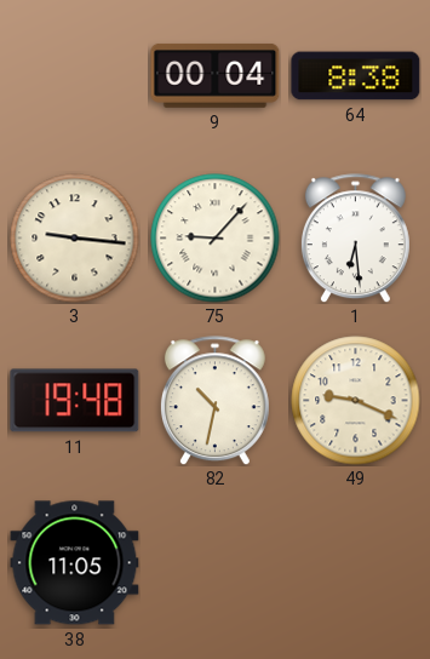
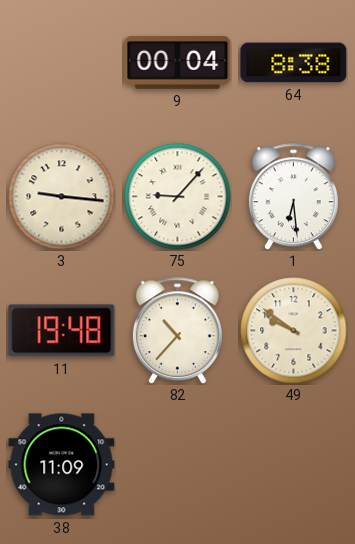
82: 10:32 -> 10:37
49: 9:19 -> 9:51
38: 11:05 -> 11:09
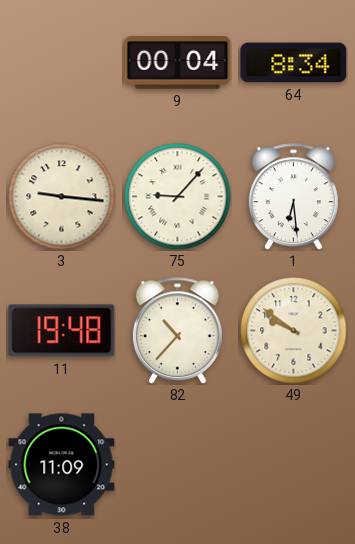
64: 8:38 -> 8:34
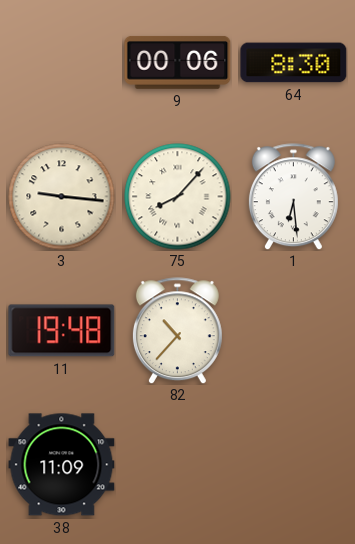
9: 00:04 -> 00:06
64: 8:34 -> 8:30
75: 9:07 -> 8:07
49: 9:51 -> none
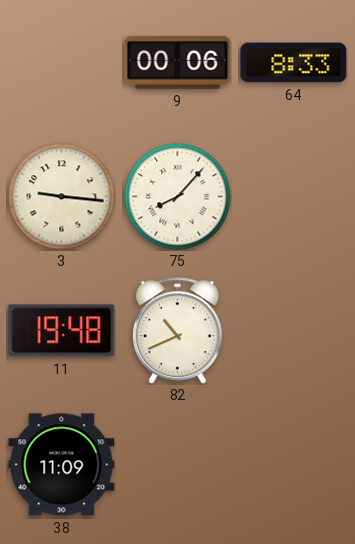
64: 8:30 -> 8:33
1: 6:29 -> none
82: 10:37 -> 10:41
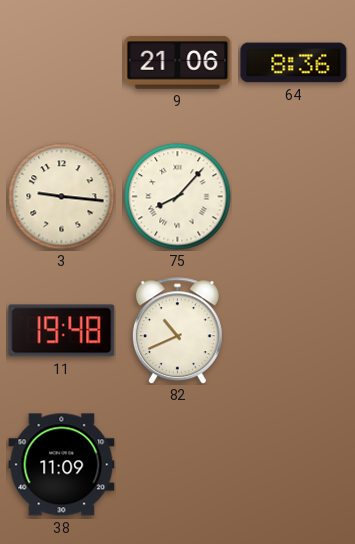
9: 00:06 -> 21:06
64: 8:33 -> 8:36
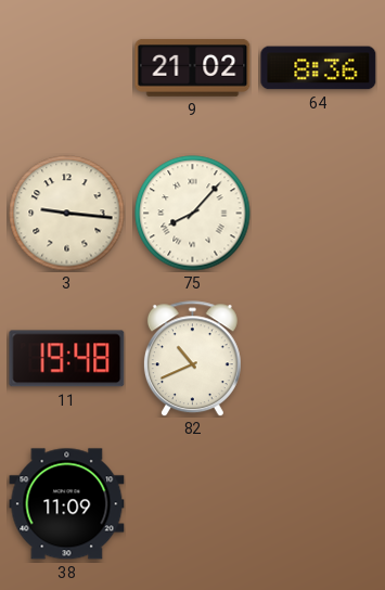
9: 21:06 -> 21:02
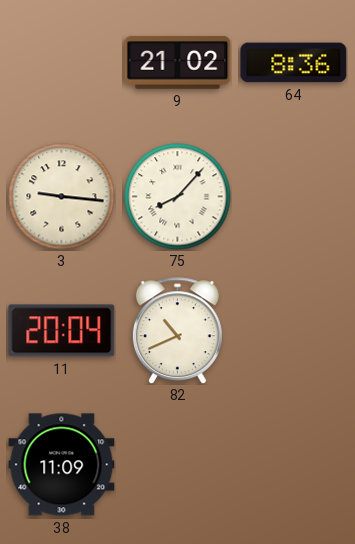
11: 19:48 -> 20:04
